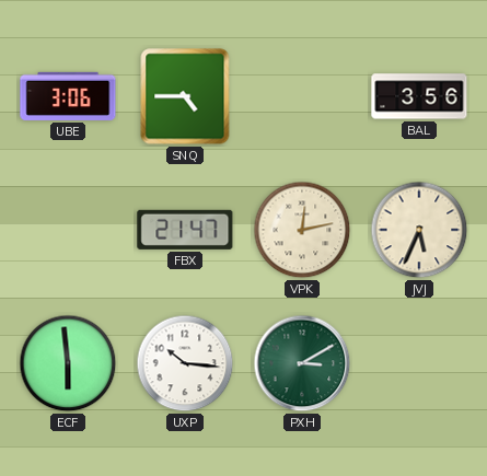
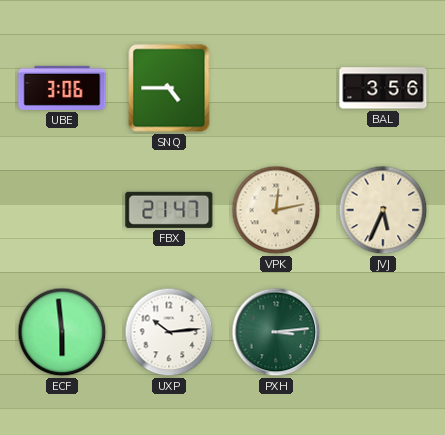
UXP: 10:16 -> 10:14
PXH: 3:10 -> 3:14
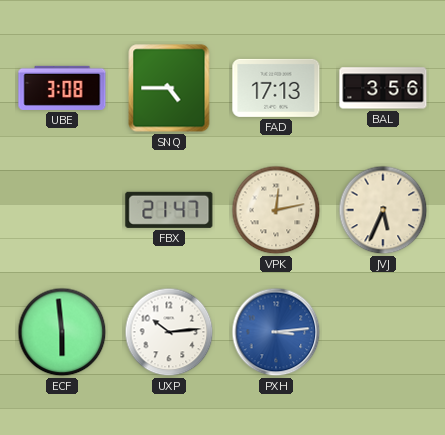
UBE: 3:06 -> 3:08
FAD: none -> 17:13
PXH dial: green -> blue
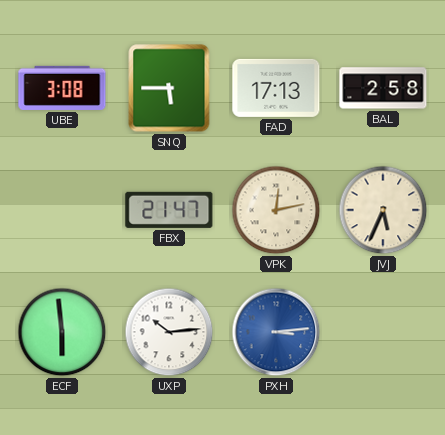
SNQ: 4:45 -> 5:45
BAL: 3:56 -> 2:58
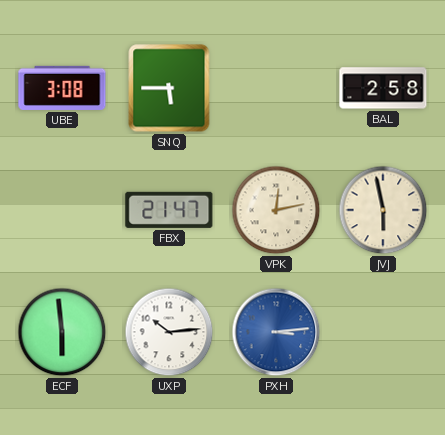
FAD: 17:13 -> none
JVJ: 5:34 -> 5:58
